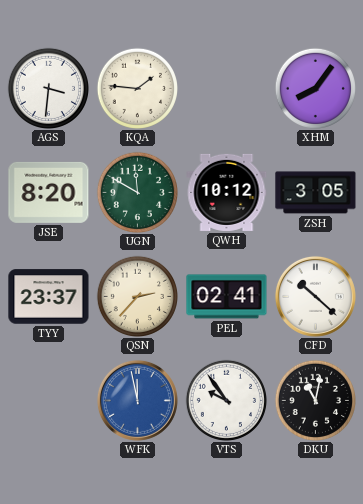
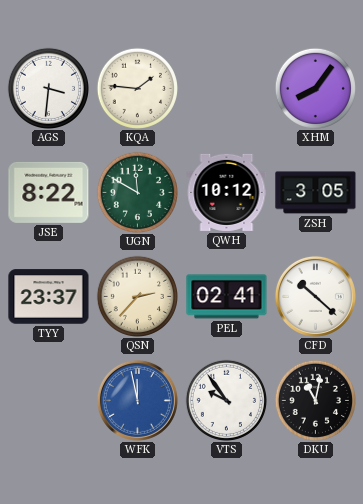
JSE: 8:20 -> 8:22
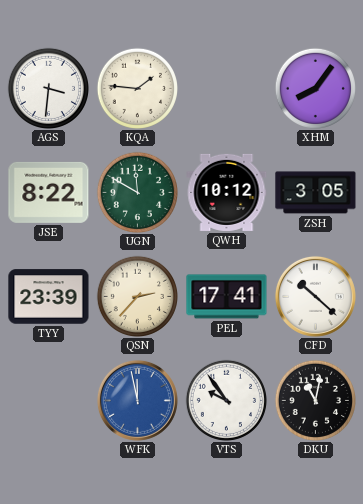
TYY: 23:37 -> 23:39
PEL: 02:41 -> 17:41
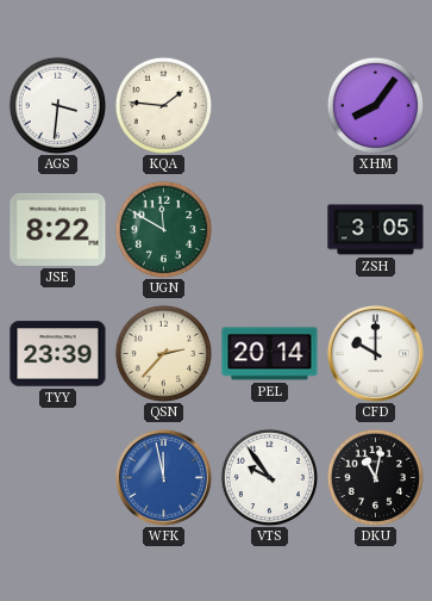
QWH: 10:12 -> none
PEL: 17:41 -> 20:14
CFD: 10:22 -> 10:00
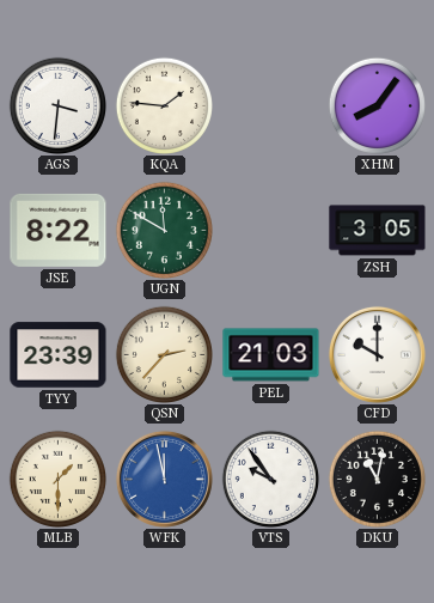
PEL: 20:14 -> 21:03
MLB: none -> 1:30
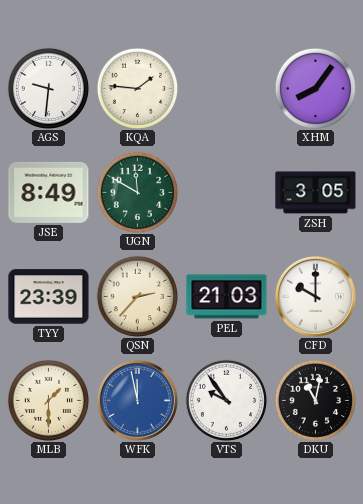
AGS: 3:31 -> 9:31
JSE: 8:22 -> 8:49
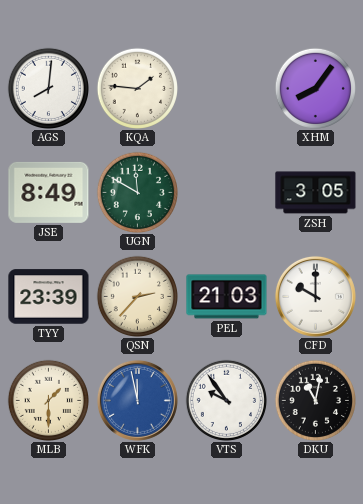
AGS: 9:31 -> 8:01
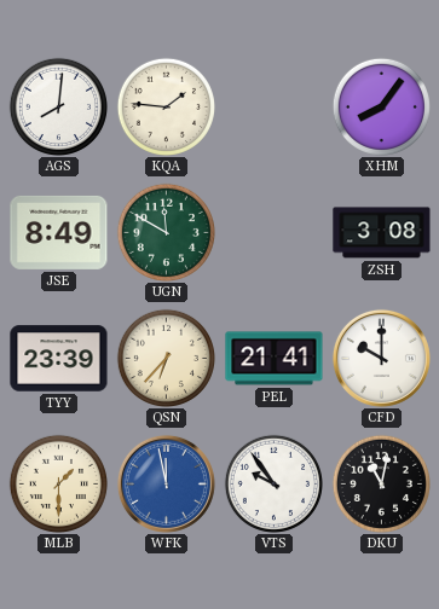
ZSH: 3:05 -> 3:08
QSN: 2:37 -> 6:37
PEL: 21:03 -> 21:41
